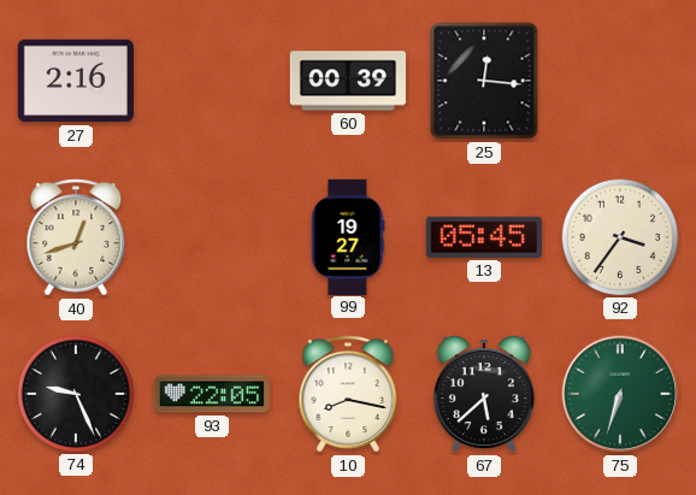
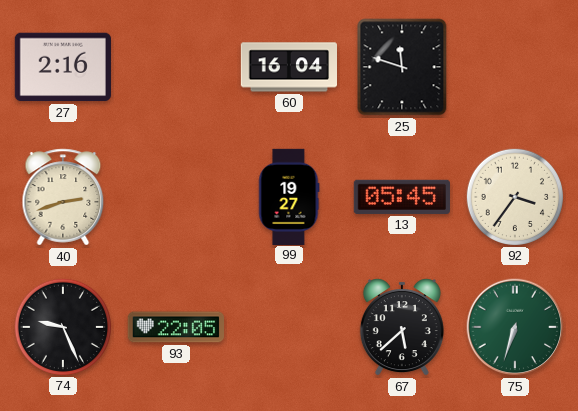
60: 00:39 -> 16:04
25: 12:16 -> 11:48
40: 12:42 -> 2:42
10: 8:17 -> none
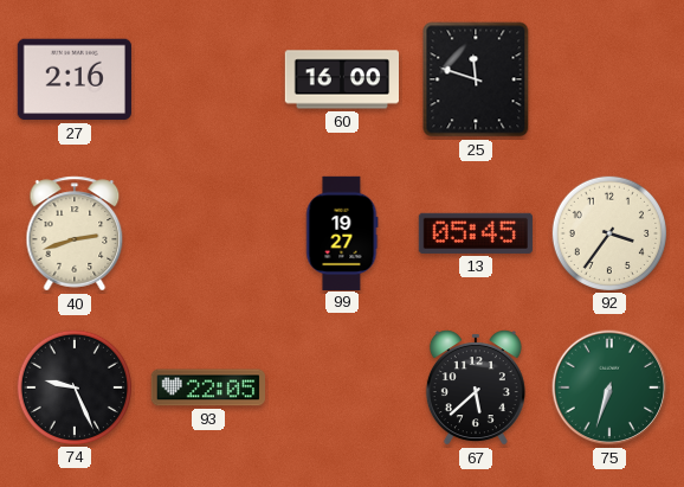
60: 16:04 -> 16:00
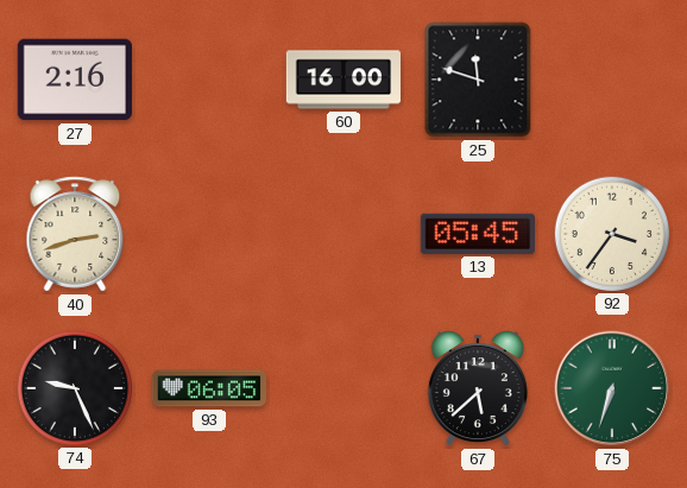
99: 19:27 -> none
93: 22:05 -> 06:05
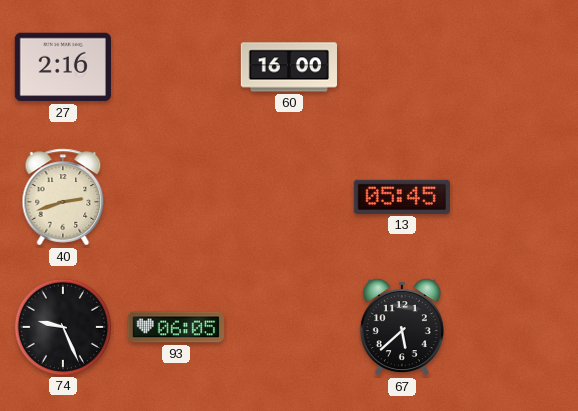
25: 11:48 -> none
92: 3:36 -> none
75: 6:33 -> none
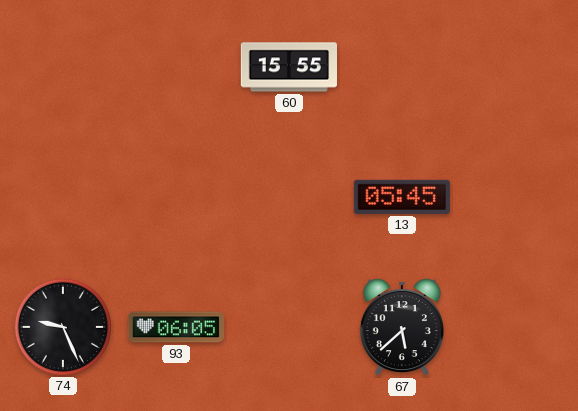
27: 2:16 -> none
60: 16:00 -> 15:55
40: 2:42 -> none
